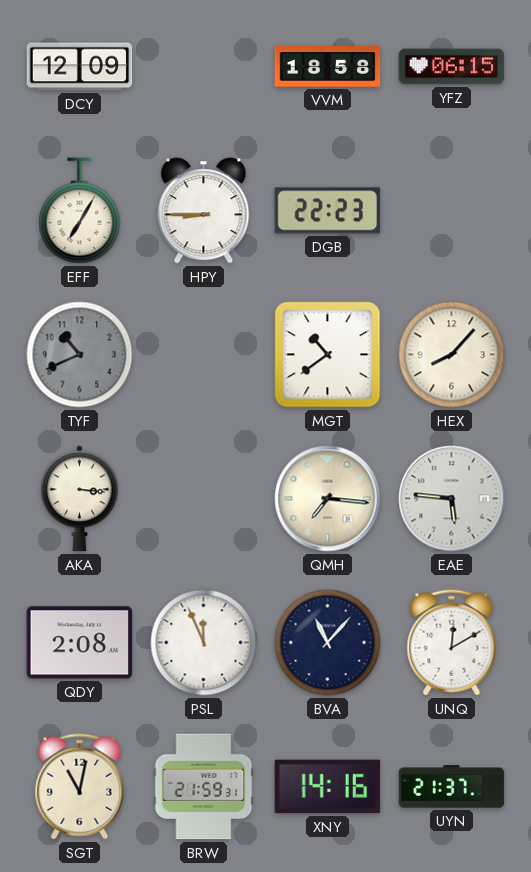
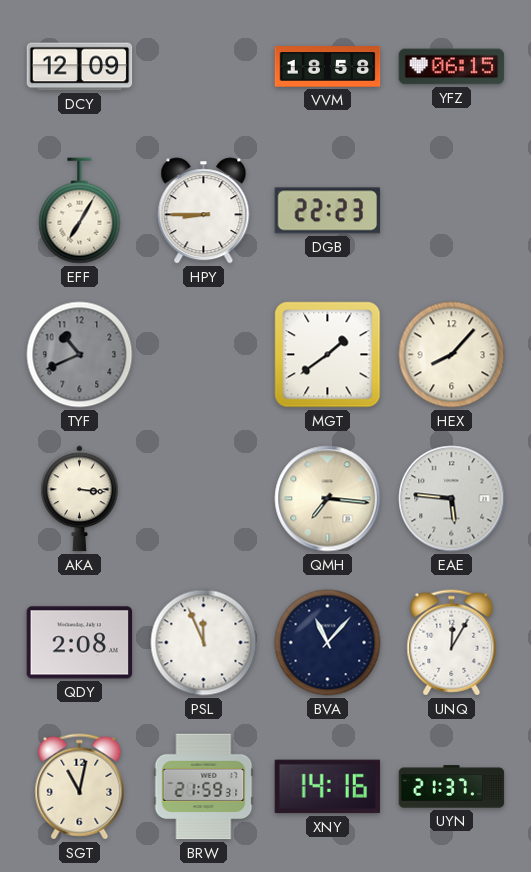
MGT: 10:39 -> 1:39
UNQ: 12:10 -> 12:05
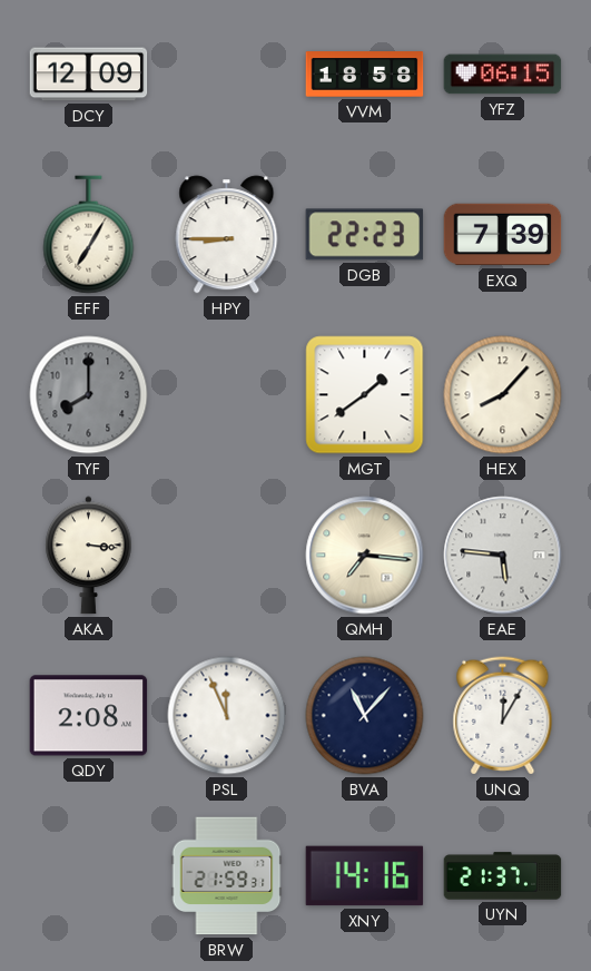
EXQ: none -> 7:39
TYF: 10:41 -> 8:00
SGT: 11:02 -> none
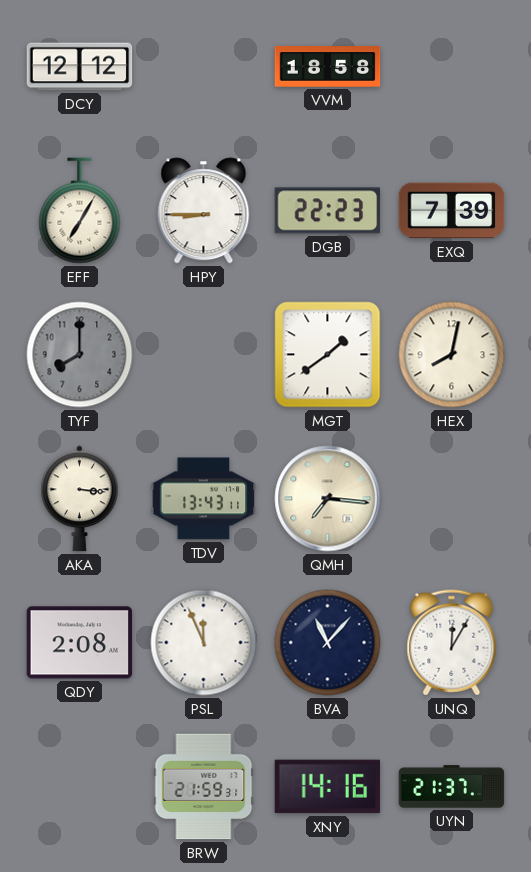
DCY: 12:09 -> 12:12
YFZ: 06:15 -> none
HEX: 8:07 -> 8:02
TDV: none -> 13:43
EAE: 5:46 -> none
